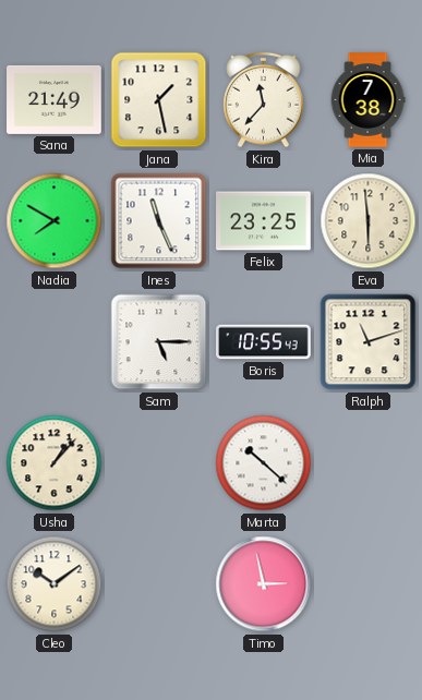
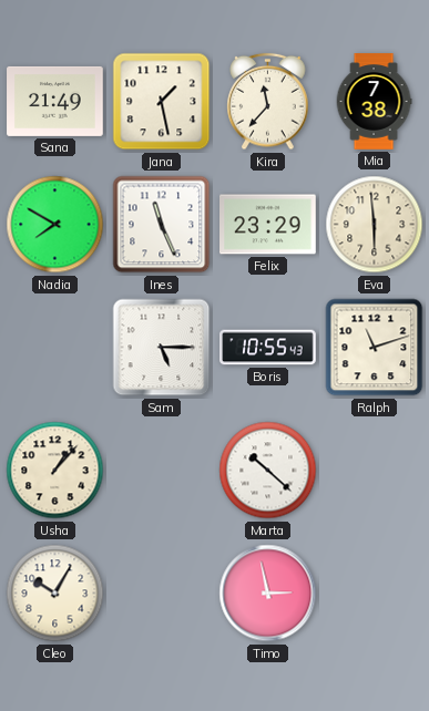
Felix: 23:25 -> 23:29
Cleo: 10:09 -> 10:05
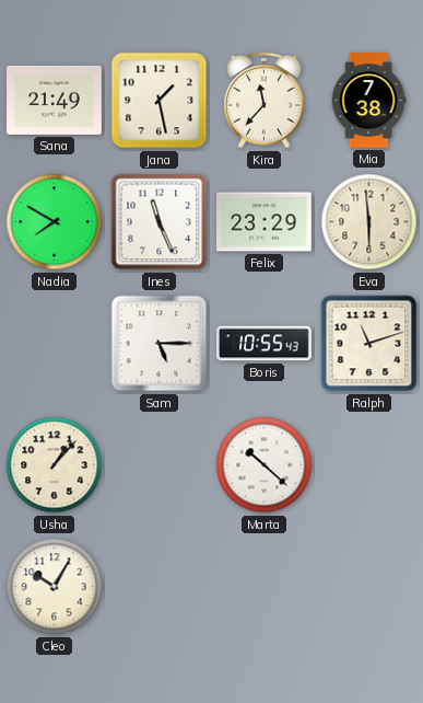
Timo: 2:58 -> none
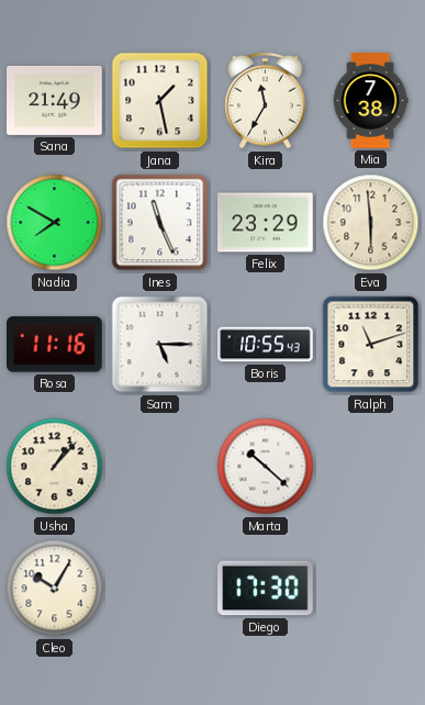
Kira: 11:37 -> 11:35
Rosa: none -> 11:16
Diego: none -> 17:30
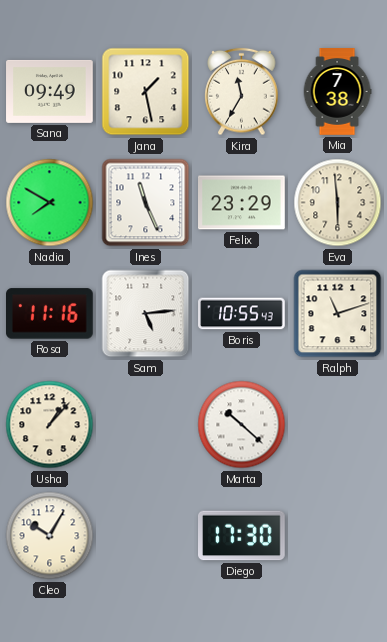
Sana: 21:49 -> 09:49
Sam: 5:15 -> 5:14
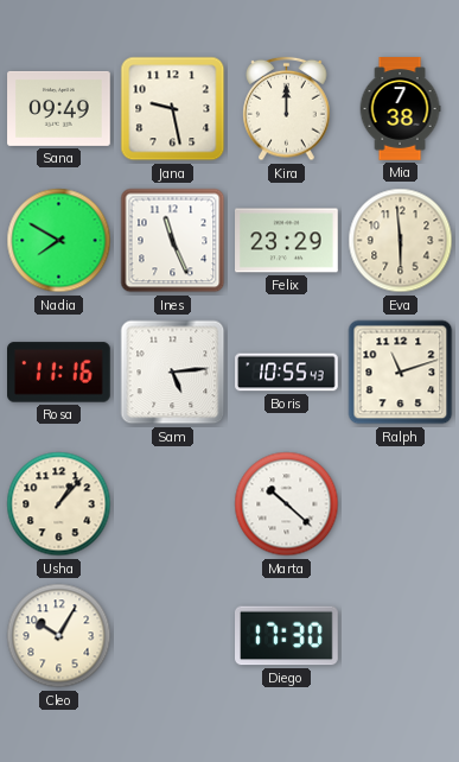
Jana: 1:28 -> 9:28
Kira: 11:35 -> 12:00
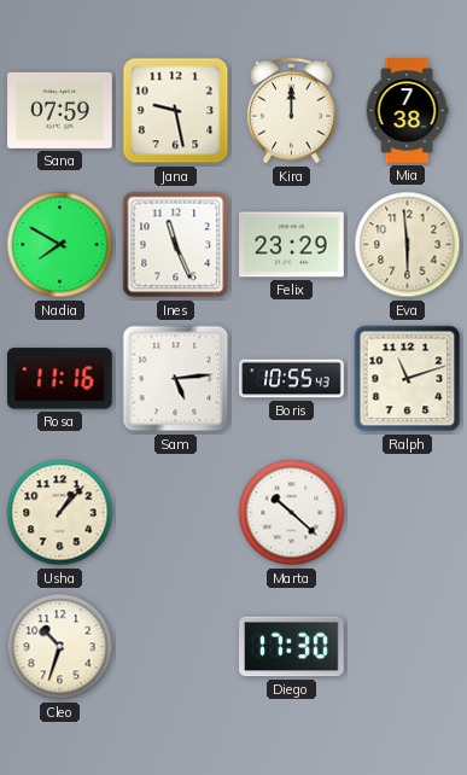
Sana: 09:49 -> 07:59
Cleo: 10:05 -> 10:33
